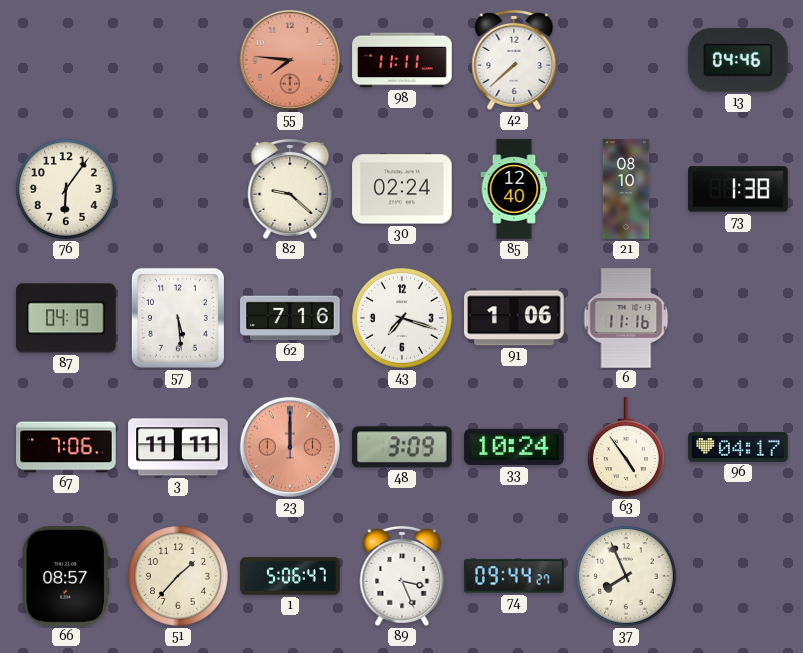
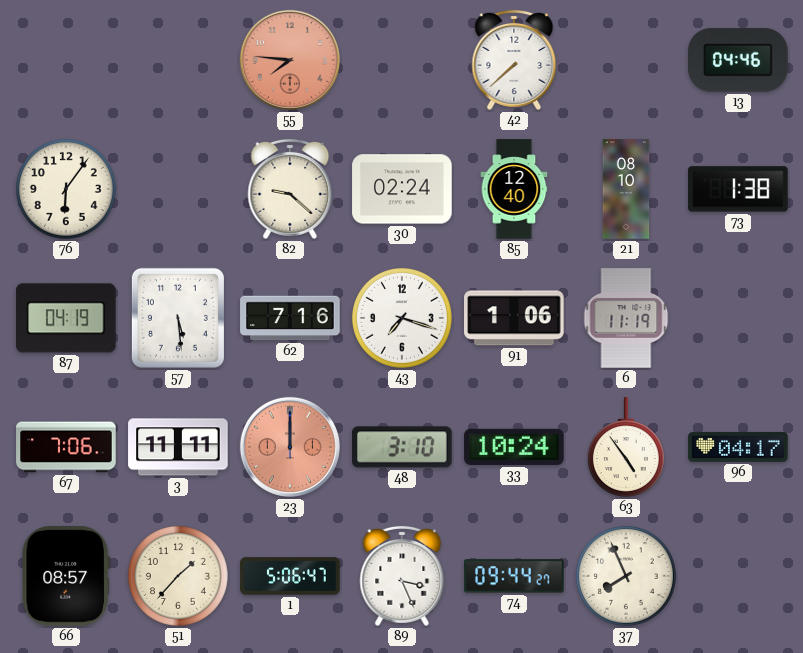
98: 11:11 -> none
6: 11:16 -> 11:19
48: 3:09 -> 3:10
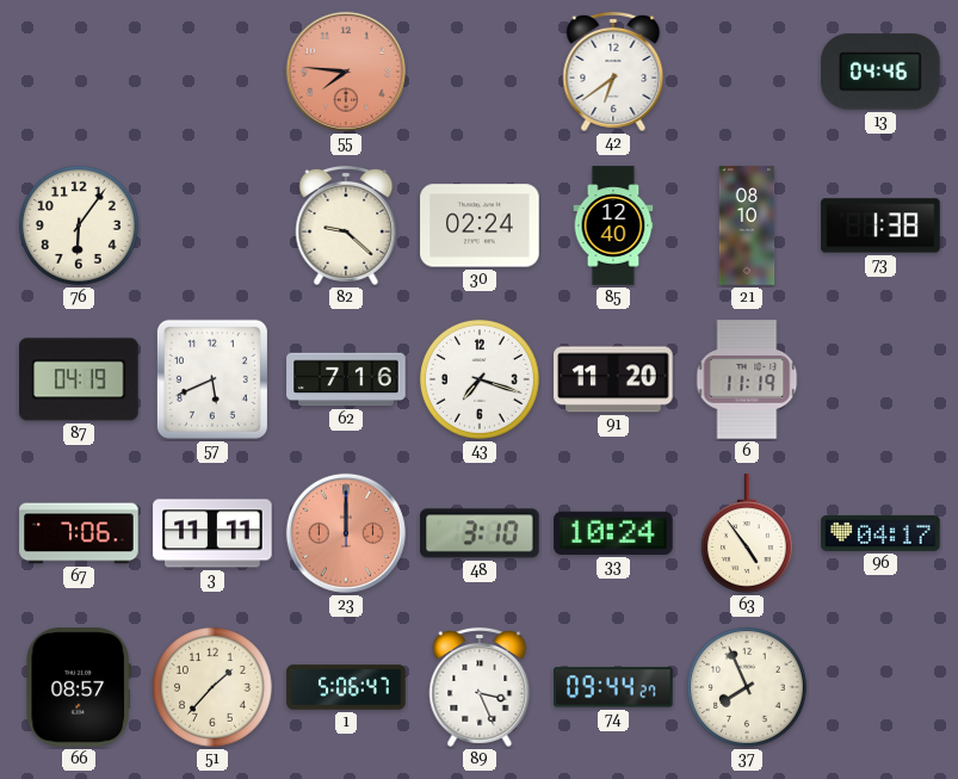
42: 7:38 -> 6:39
57: 5:29 -> 5:41
91: 1:06 -> 11:20
